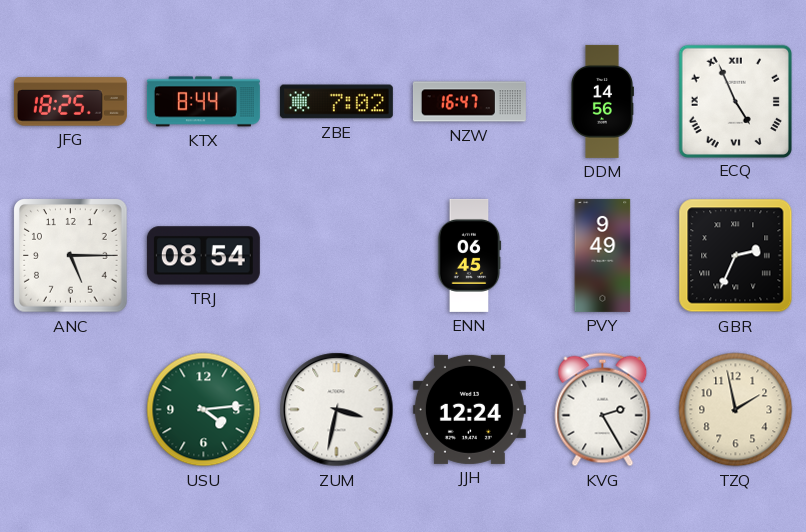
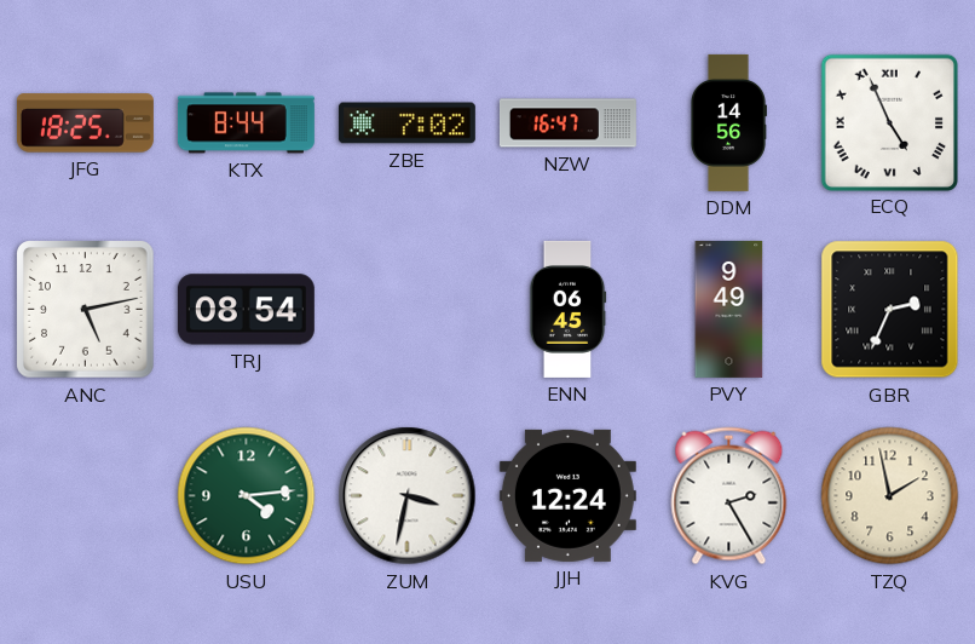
ANC: 5:15 -> 5:13
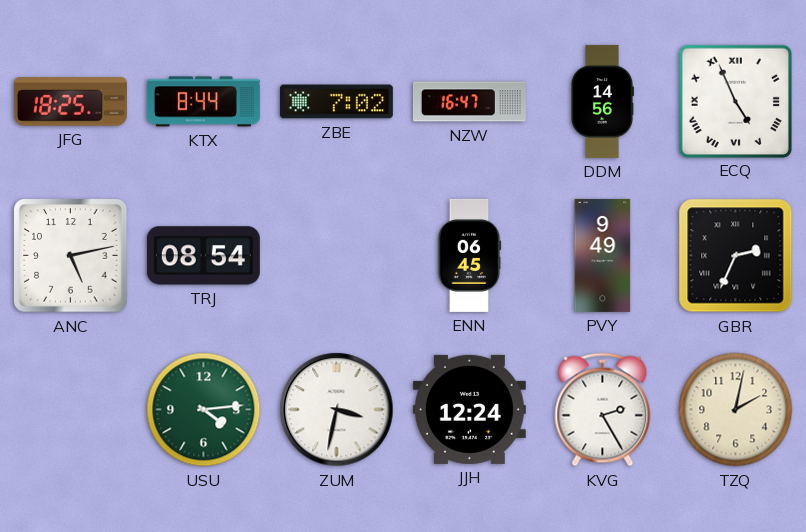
TZQ: 1:58 -> 2:02
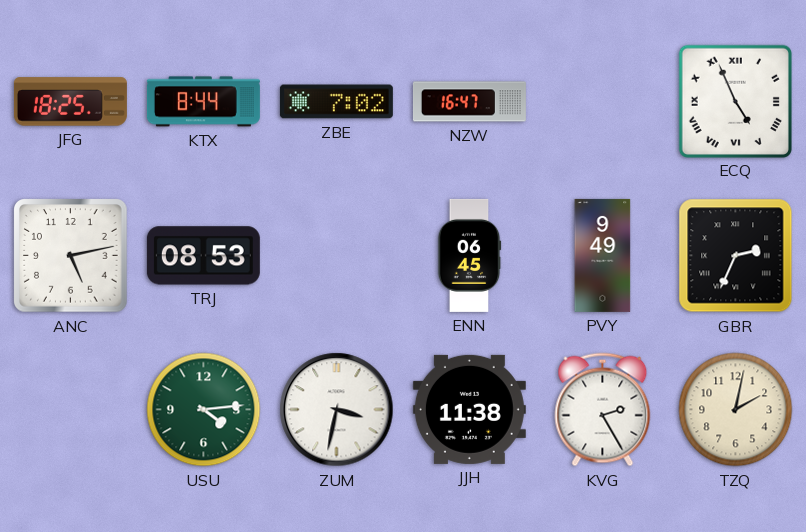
DDM: 14:56 -> none
TRJ: 08:54 -> 08:53
JJH: 12:24 -> 11:38
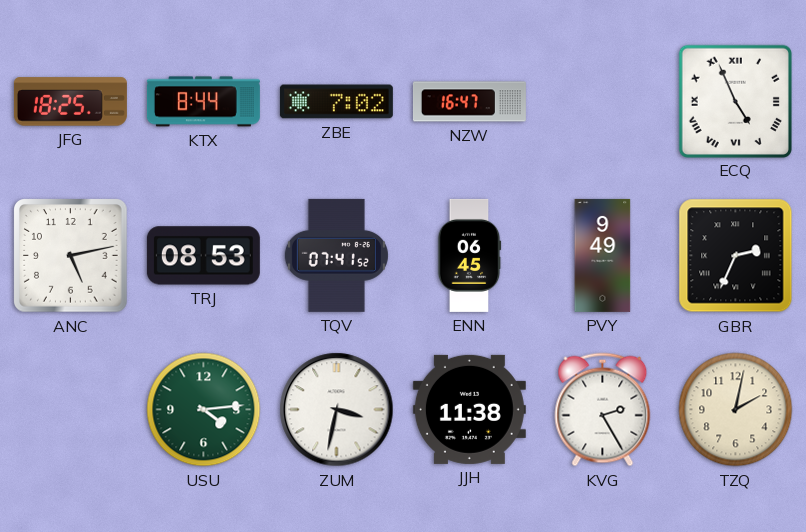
TQV: none -> 07:41
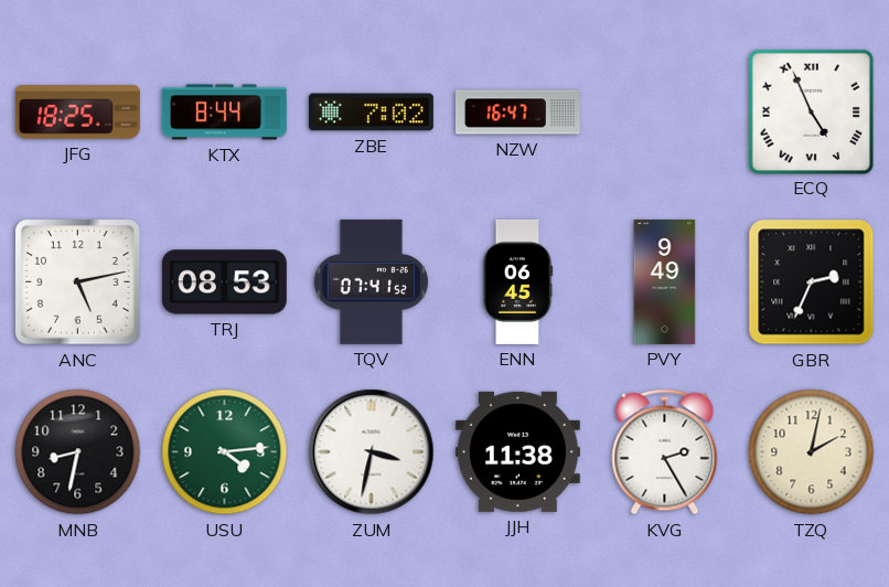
MNB: none -> 8:32
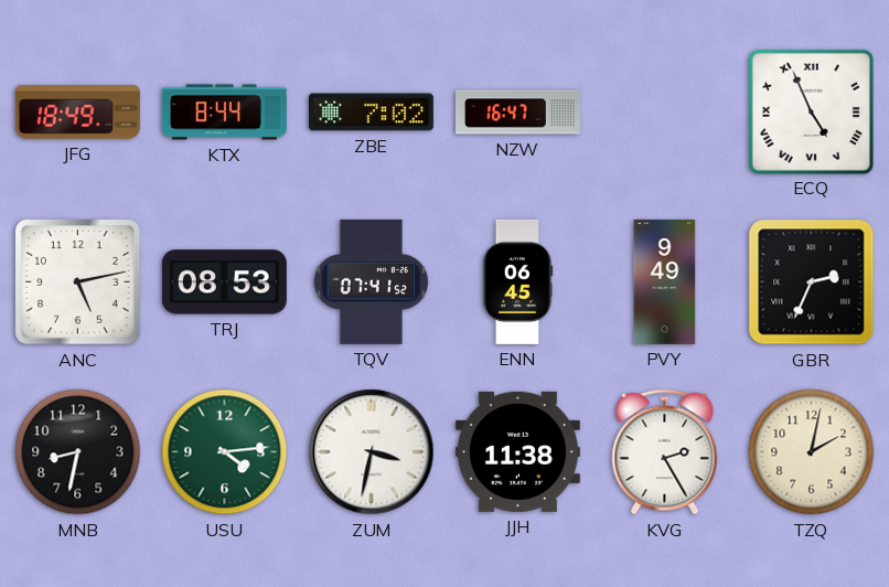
JFG: 18:25 -> 18:49
